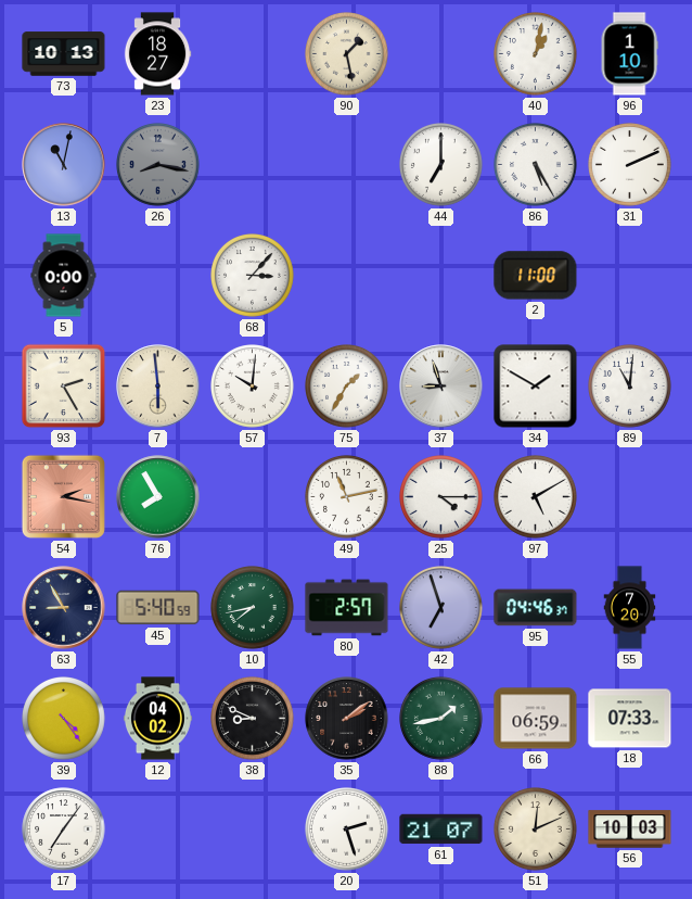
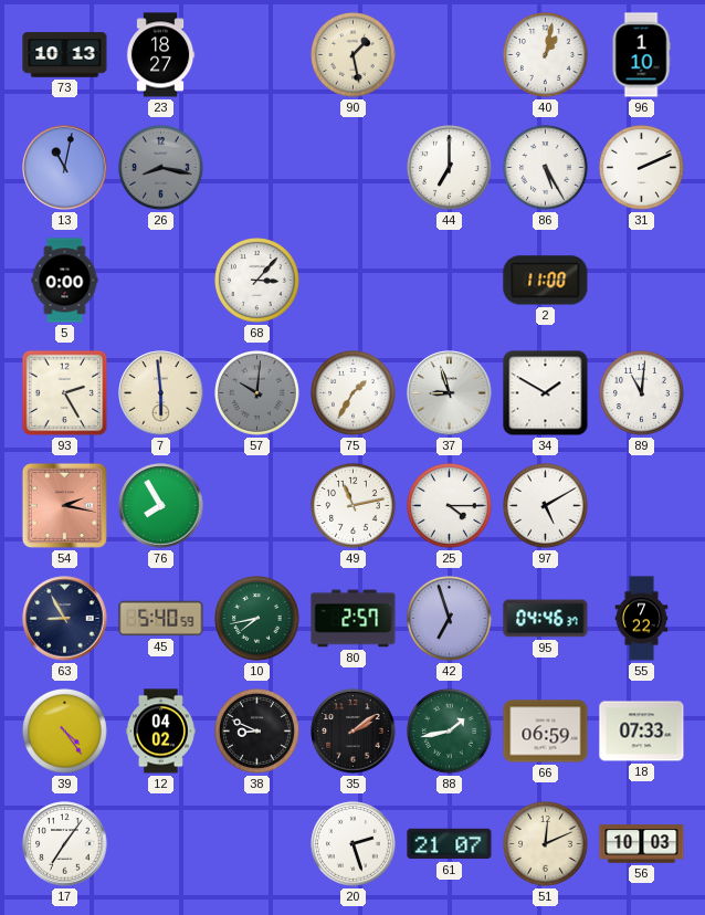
57 dial: white -> grey
55: 7:20 -> 7:22
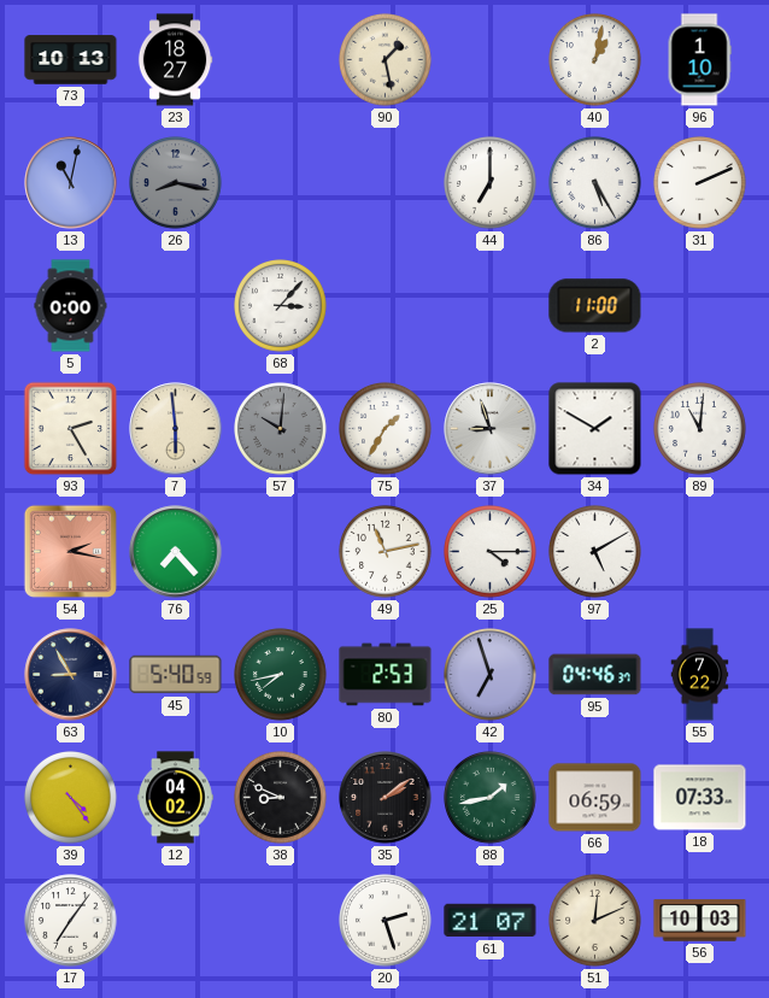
76: 7:55 -> 7:23
80: 2:57 -> 2:53
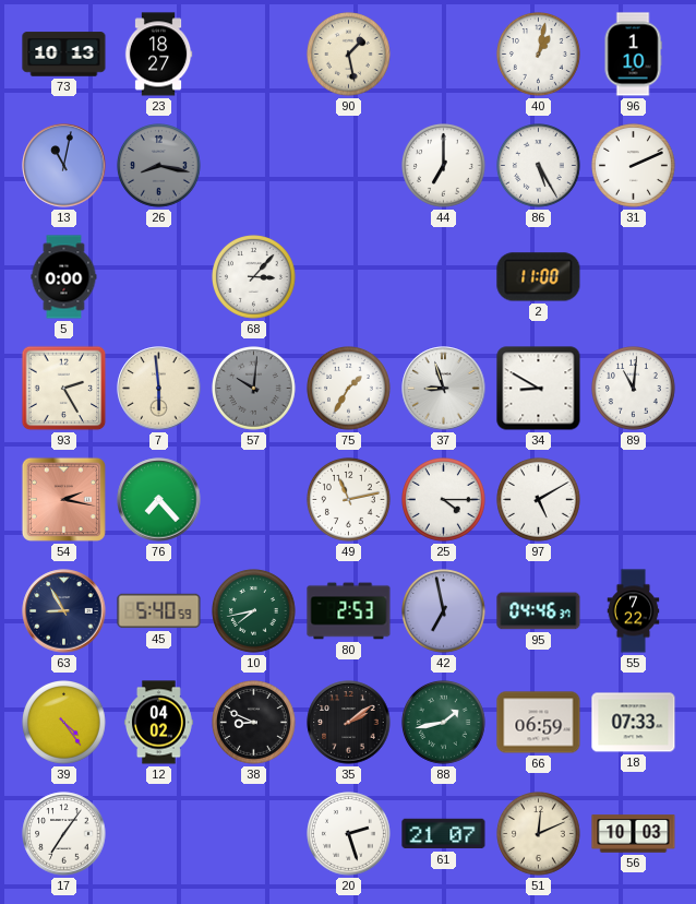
34: 1:50 -> 8:50
42: 6:57 -> 6:58
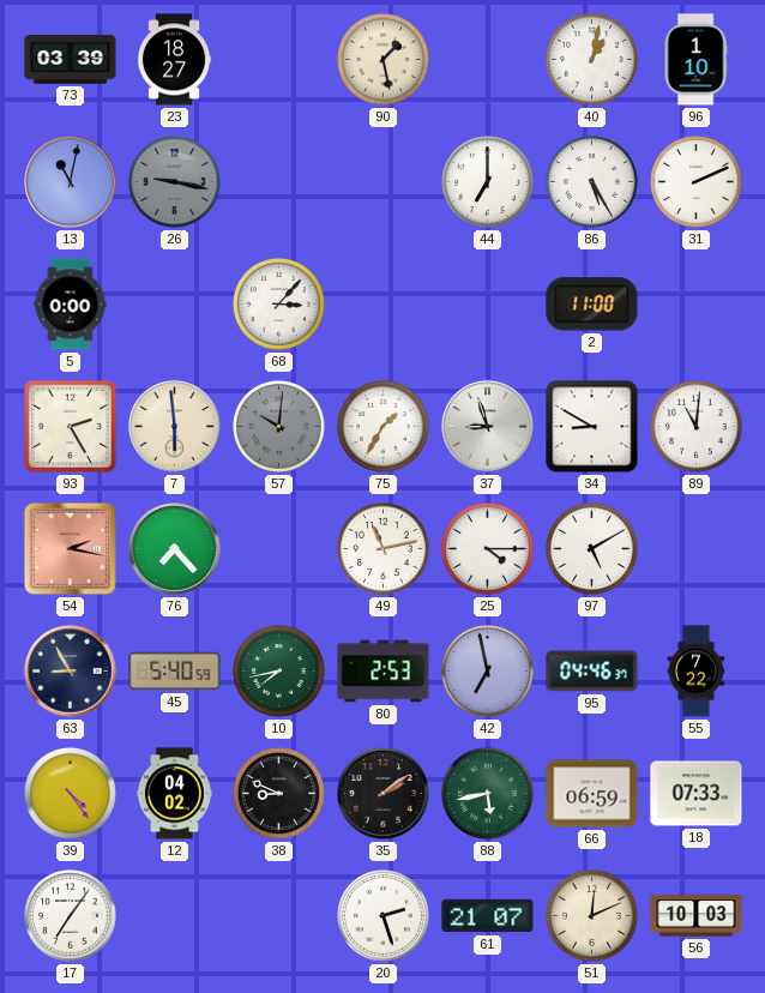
73: 10:13 -> 03:39
26: 8:17 -> 9:17
88: 1:43 -> 5:43
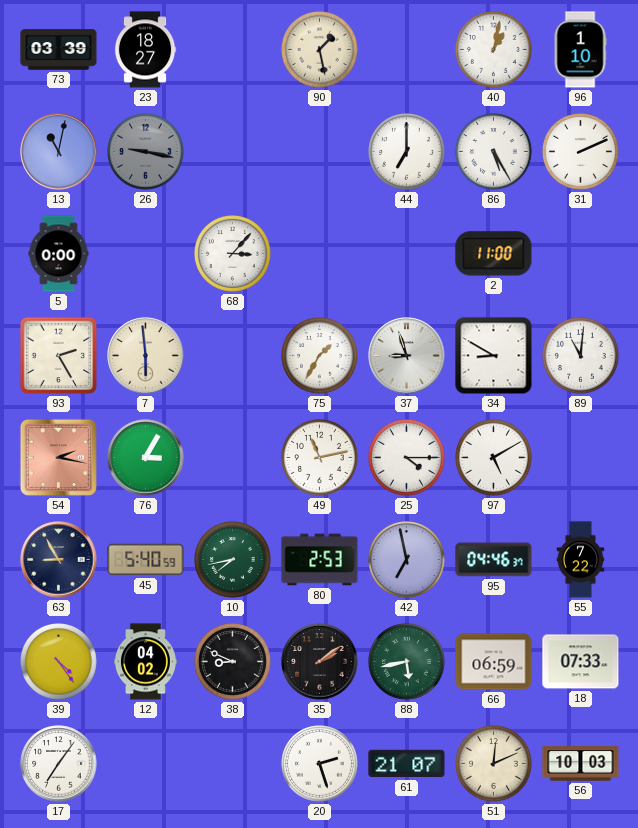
57: 10:01 -> none
76: 7:23 -> 3:05
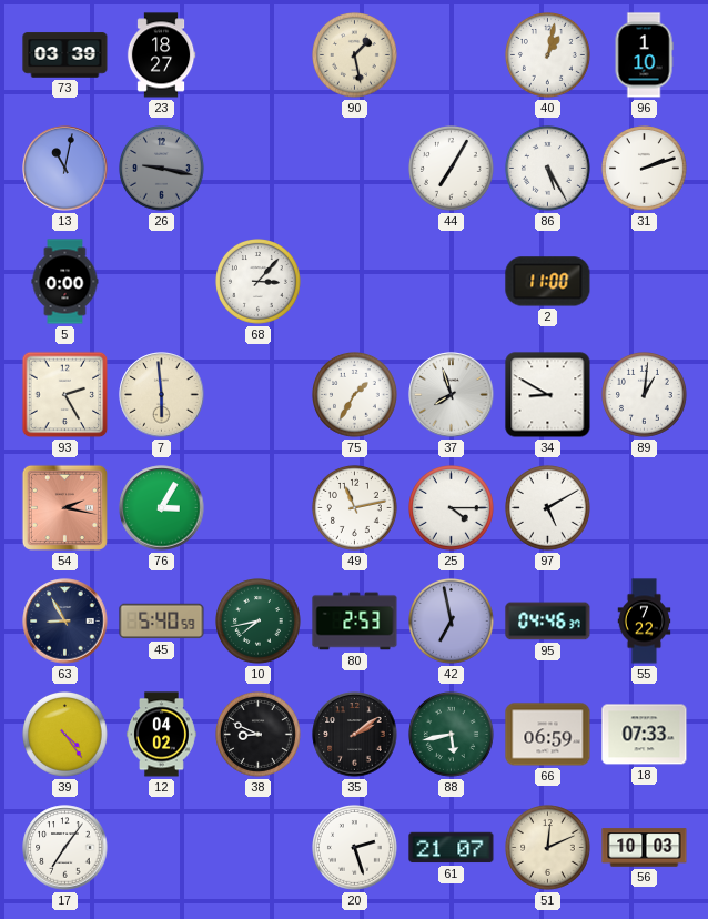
44: 7:00 -> 7:05
31: 2:11 -> 2:12
37: 8:57 -> 7:57
89: 11:01 -> 1:01
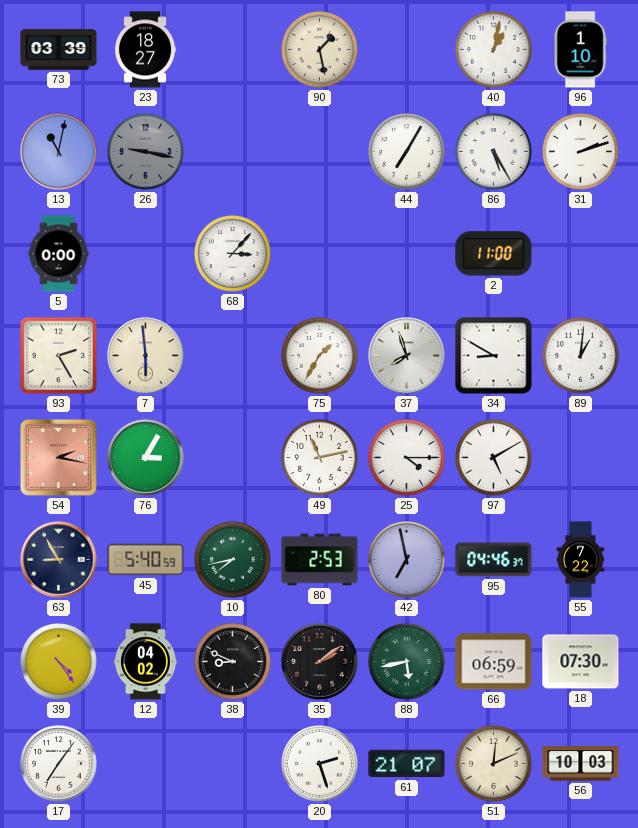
18: 07:33 -> 07:30
